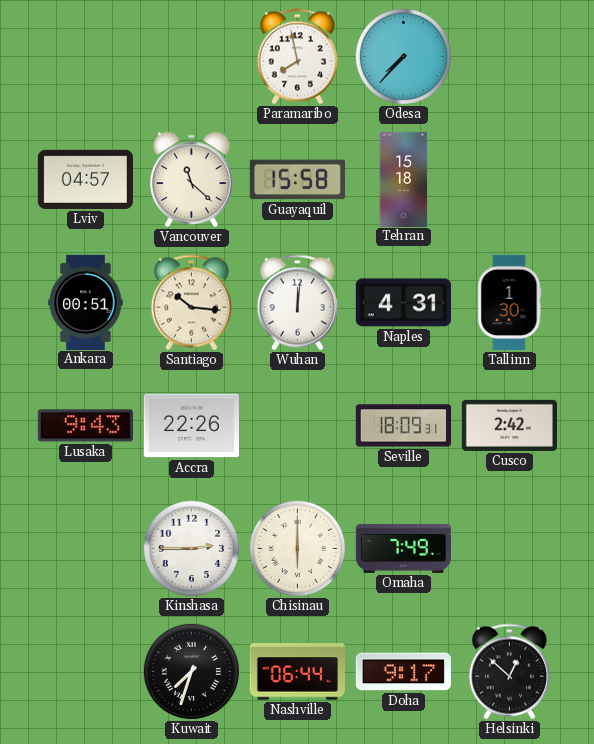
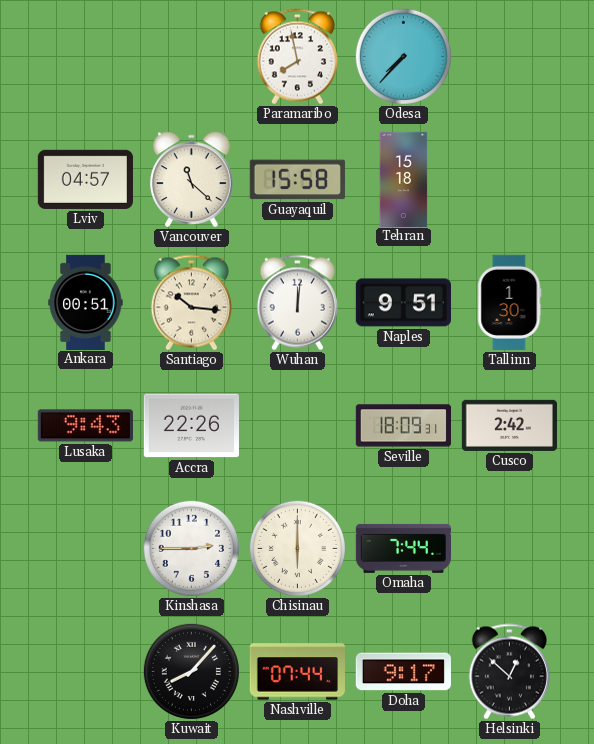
Naples: 4:31 -> 9:51
Omaha: 7:49 -> 7:44
Kuwait: 7:33 -> 8:07
Nashville: 06:44 -> 07:44
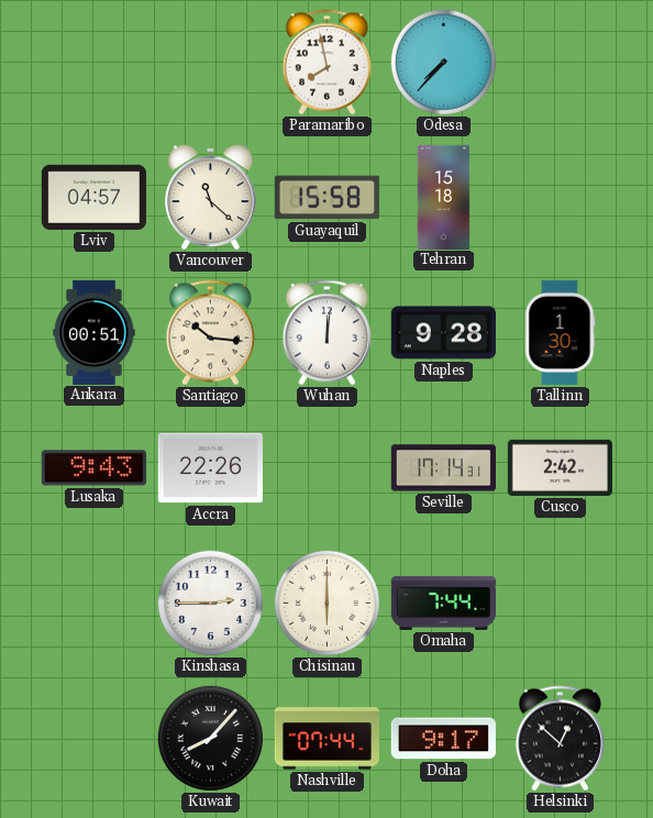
Naples: 9:51 -> 9:28
Seville: 18:09 -> 17:14
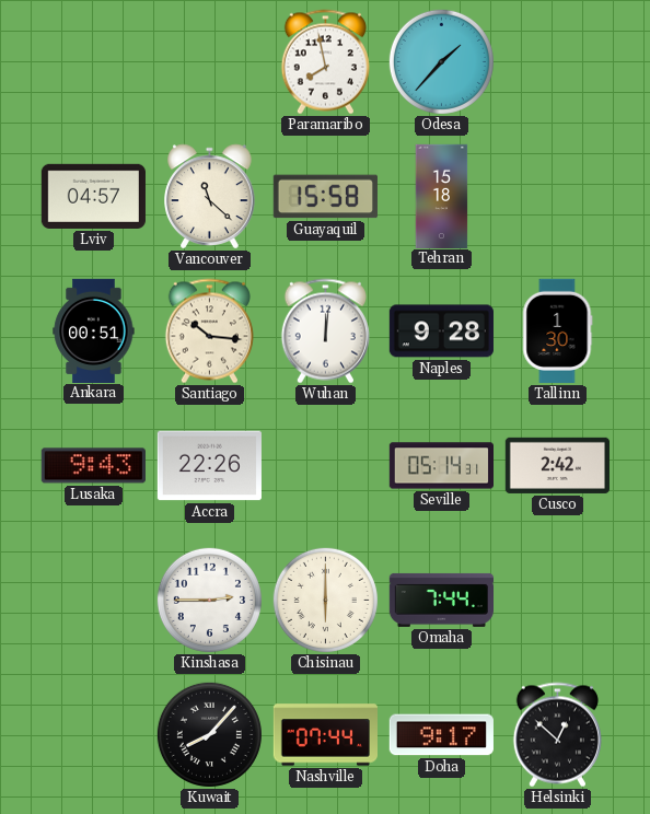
Odesa: 7:37 -> 1:37
Seville: 17:14 -> 05:14
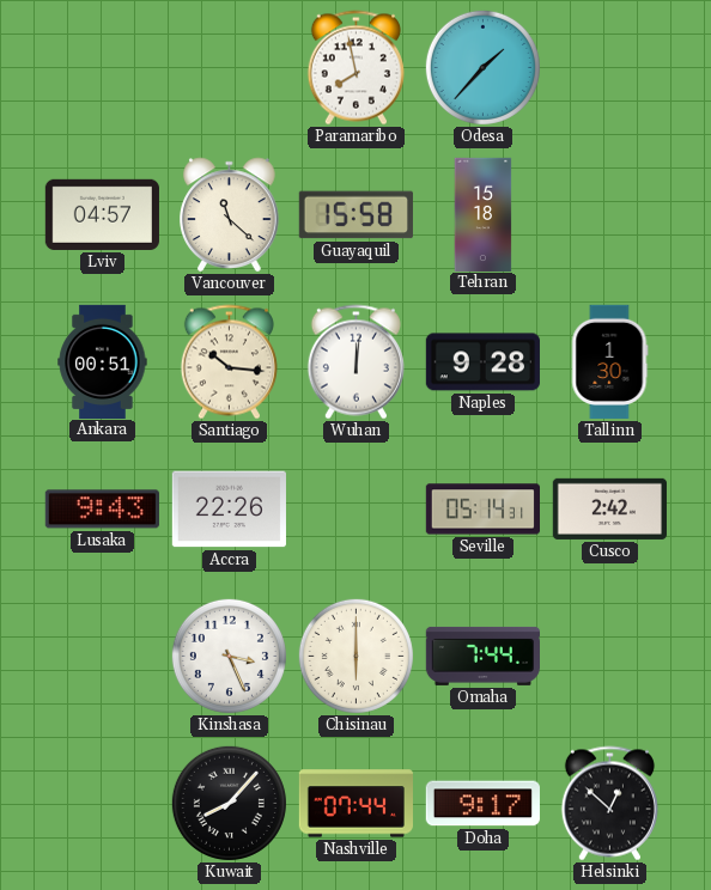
Kinshasa: 2:45 -> 3:26
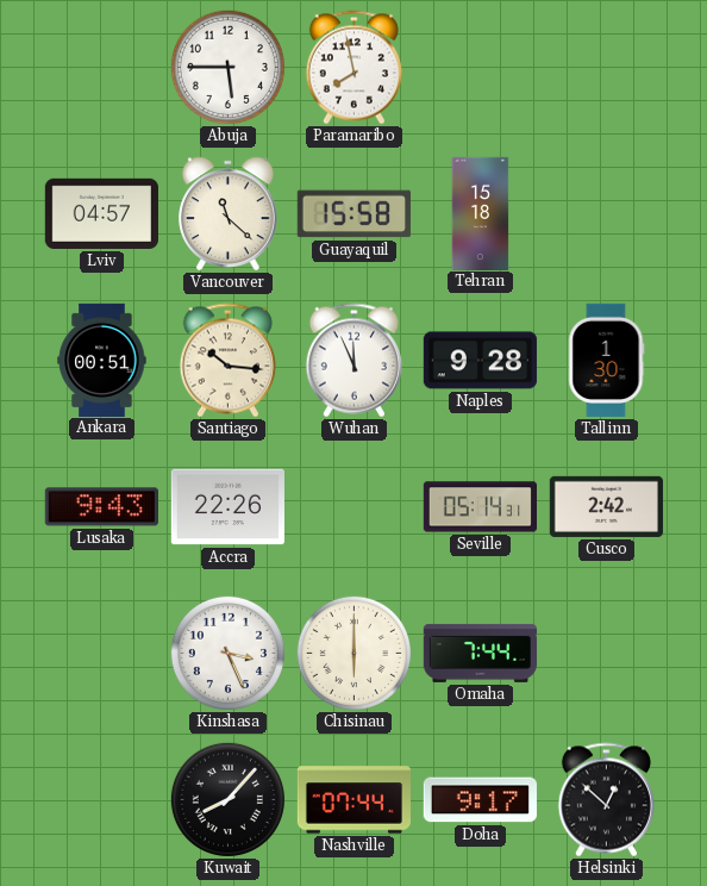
Abuja: none -> 5:45
Odesa: 1:37 -> none
Wuhan: 12:01 -> 11:56
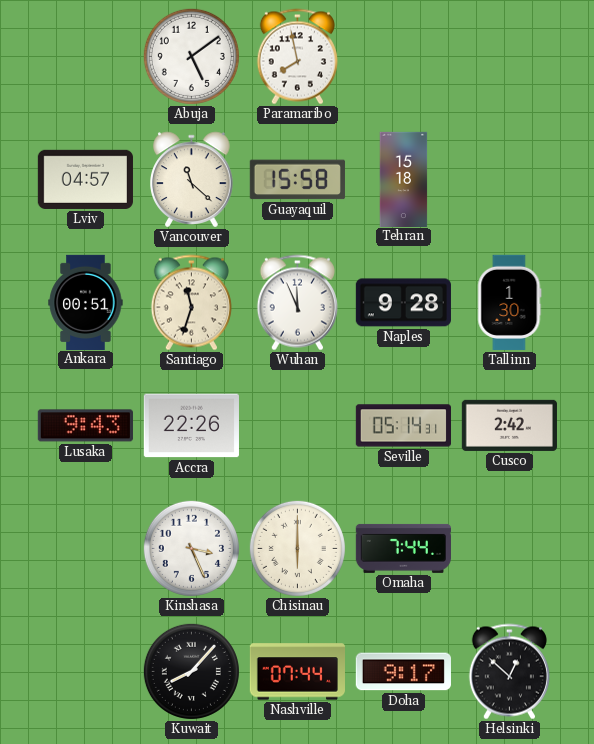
Abuja: 5:45 -> 5:09
Santiago: 10:16 -> 11:33
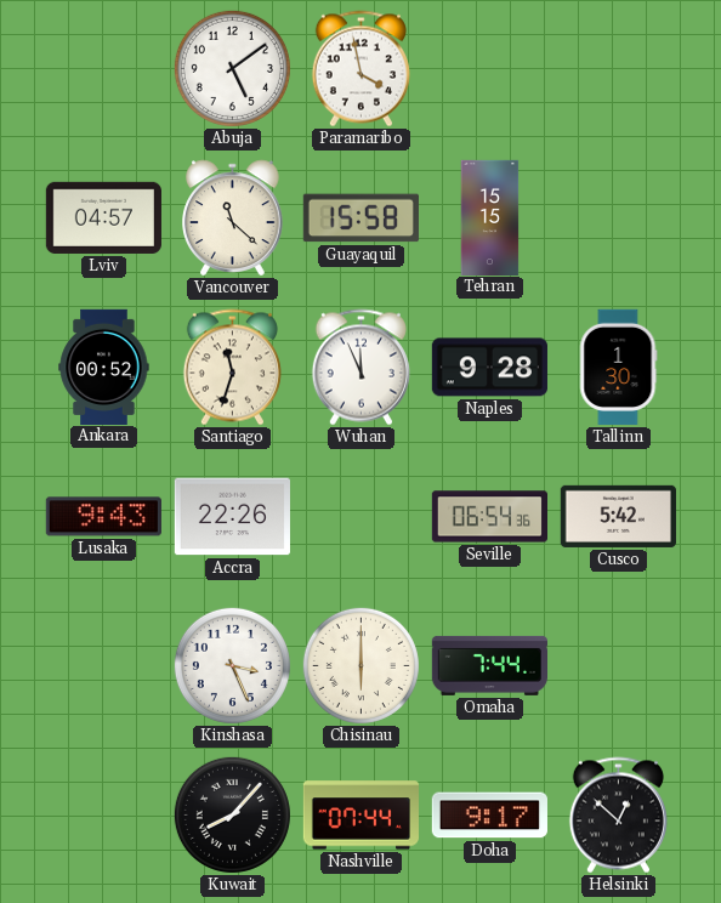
Paramaribo: 7:58 -> 3:58
Tehran: 15:18 -> 15:15
Ankara: 00:51 -> 00:52
Seville: 05:14 -> 06:54
Cusco: 2:42 -> 5:42
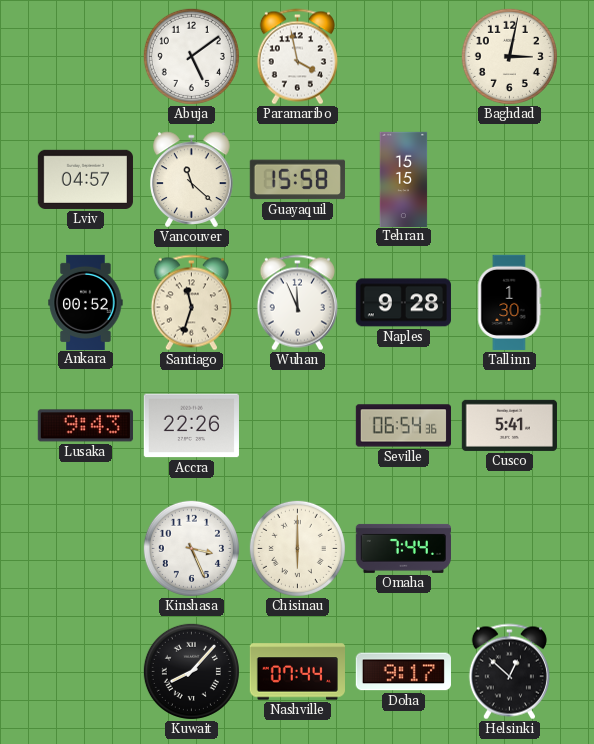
Baghdad: none -> 3:02
Cusco: 5:42 -> 5:41
